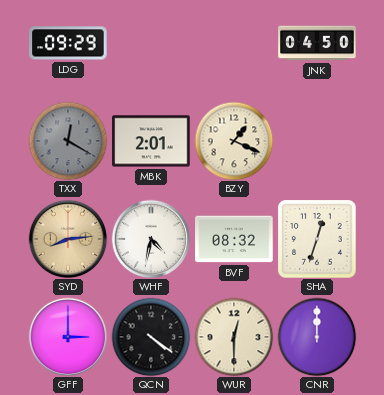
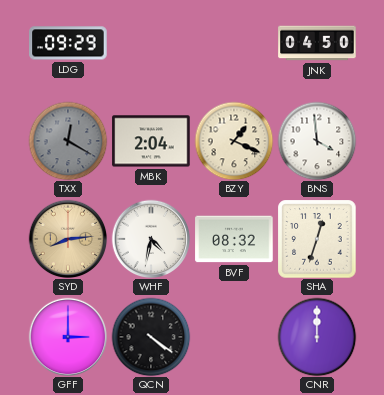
MBK: 2:01 -> 2:04
BNS: none -> 3:59
WUR: 12:30 -> none
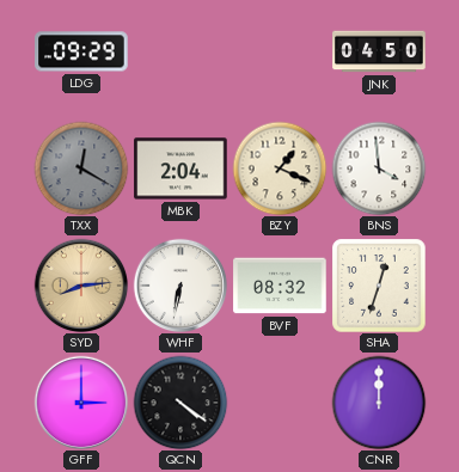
WHF: 4:32 -> 6:32
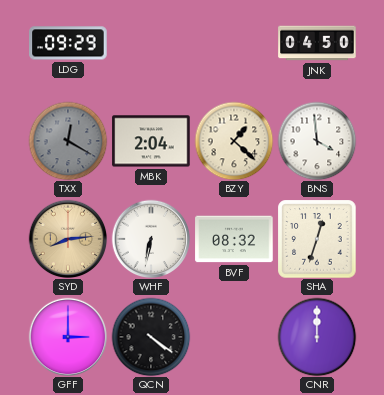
BZY: 1:19 -> 1:22
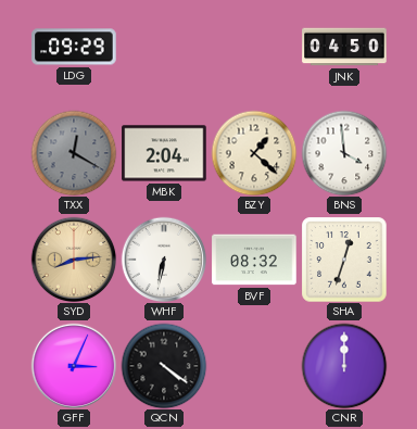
GFF: 3:00 -> 3:04
